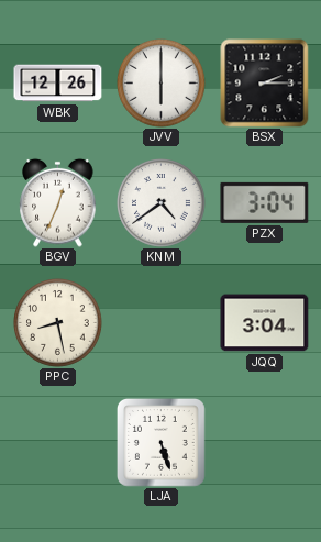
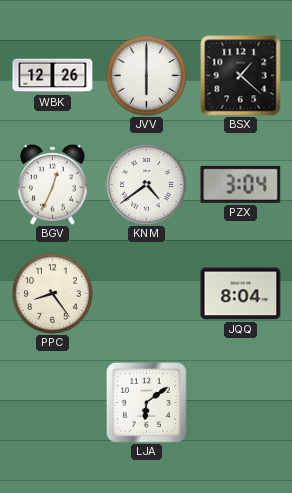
BSX: 2:15 -> 1:22
PPC: 8:28 -> 8:24
JQQ: 3:04 -> 8:04
LJA: 5:27 -> 6:09
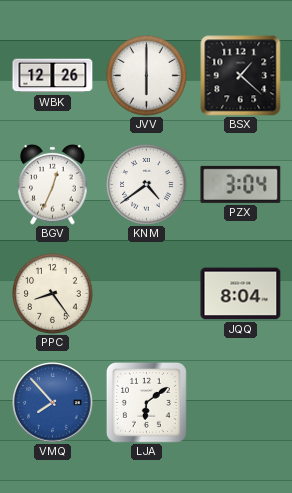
VMQ: none -> 7:53
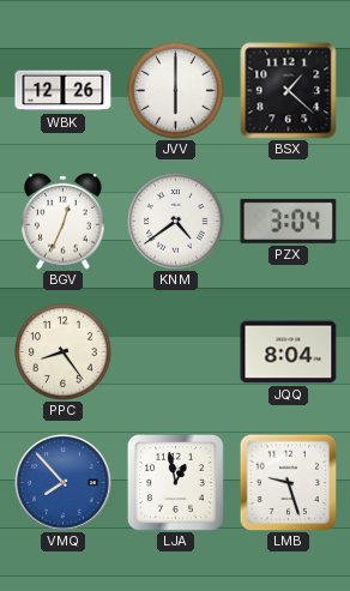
LJA: 6:09 -> 12:58
LMB: none -> 9:27
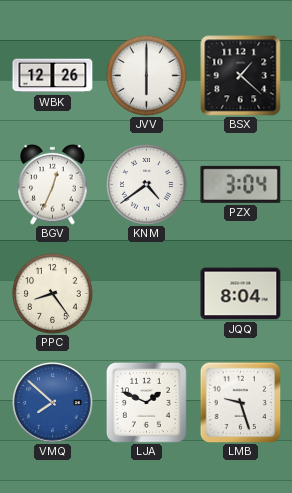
VMQ: 7:53 -> 7:52
LJA: 12:58 -> 1:49
